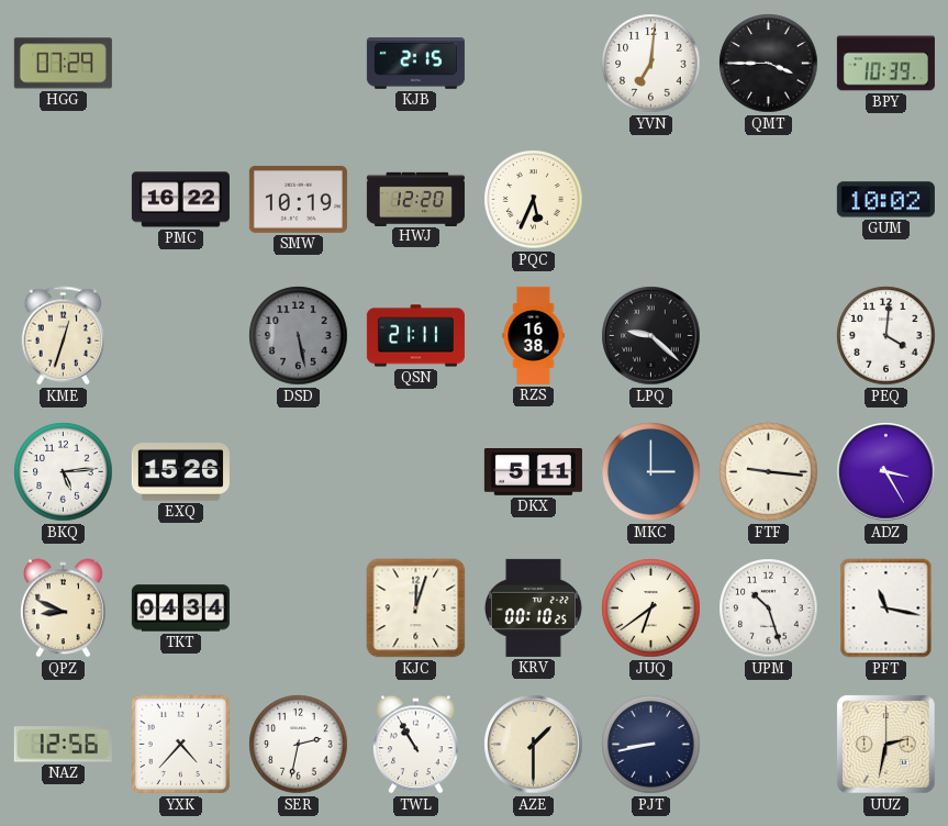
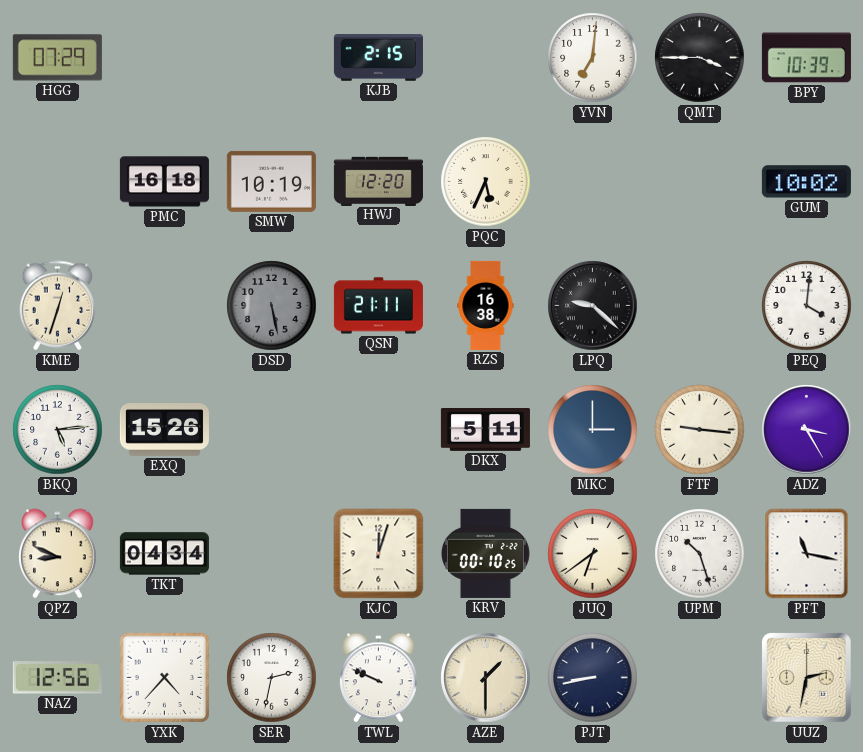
PMC: 16:22 -> 16:18
TWL: 10:55 -> 9:49
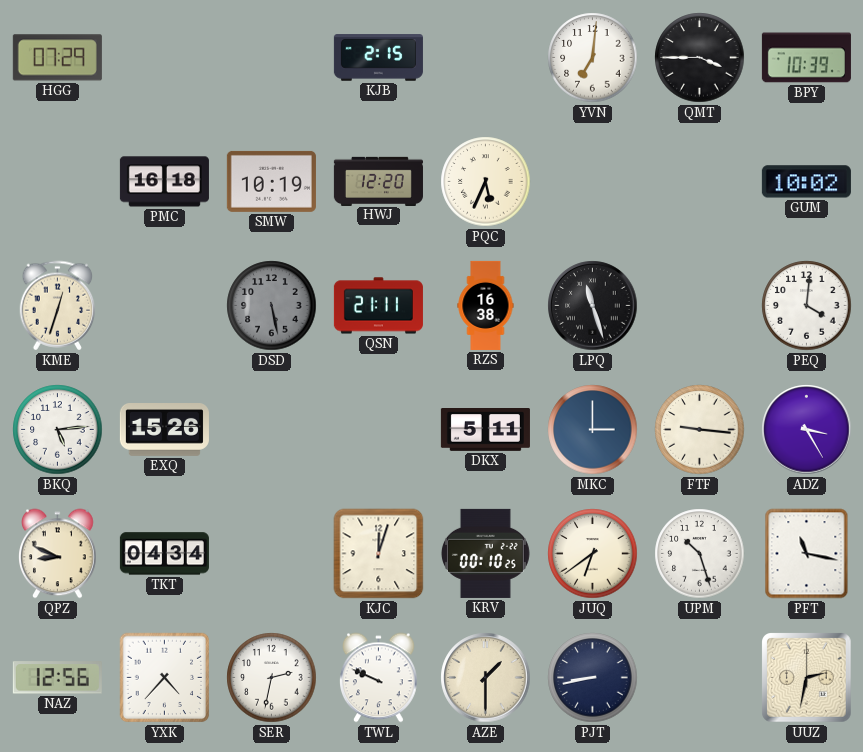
LPQ: 9:22 -> 11:27
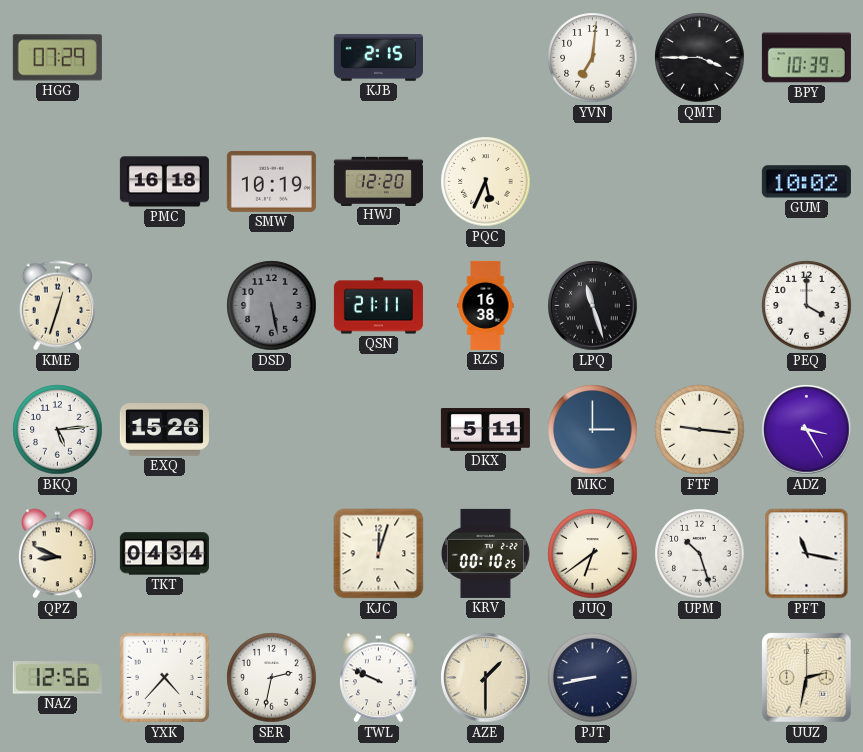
PEQ: 4:01 -> 4:00
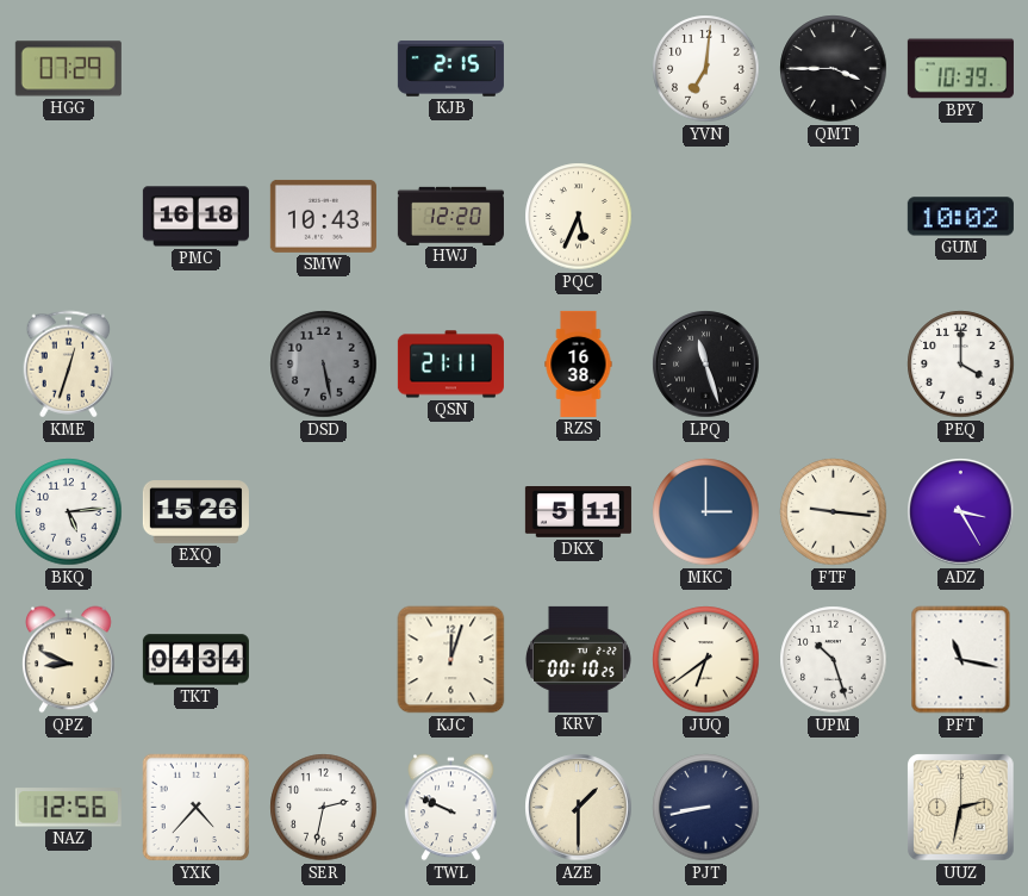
SMW: 10:19 -> 10:43
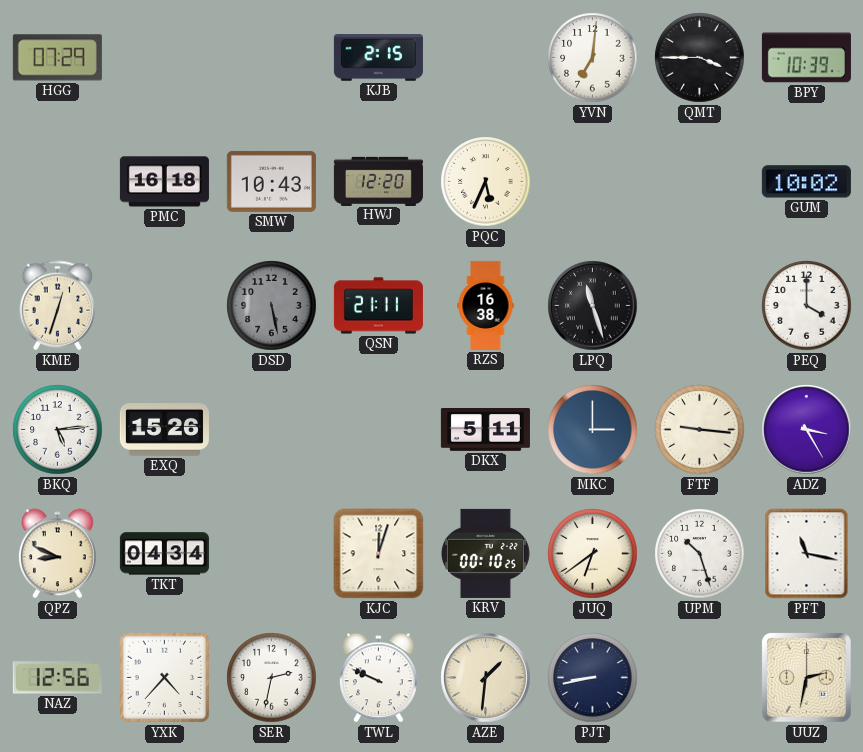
AZE: 1:30 -> 1:31
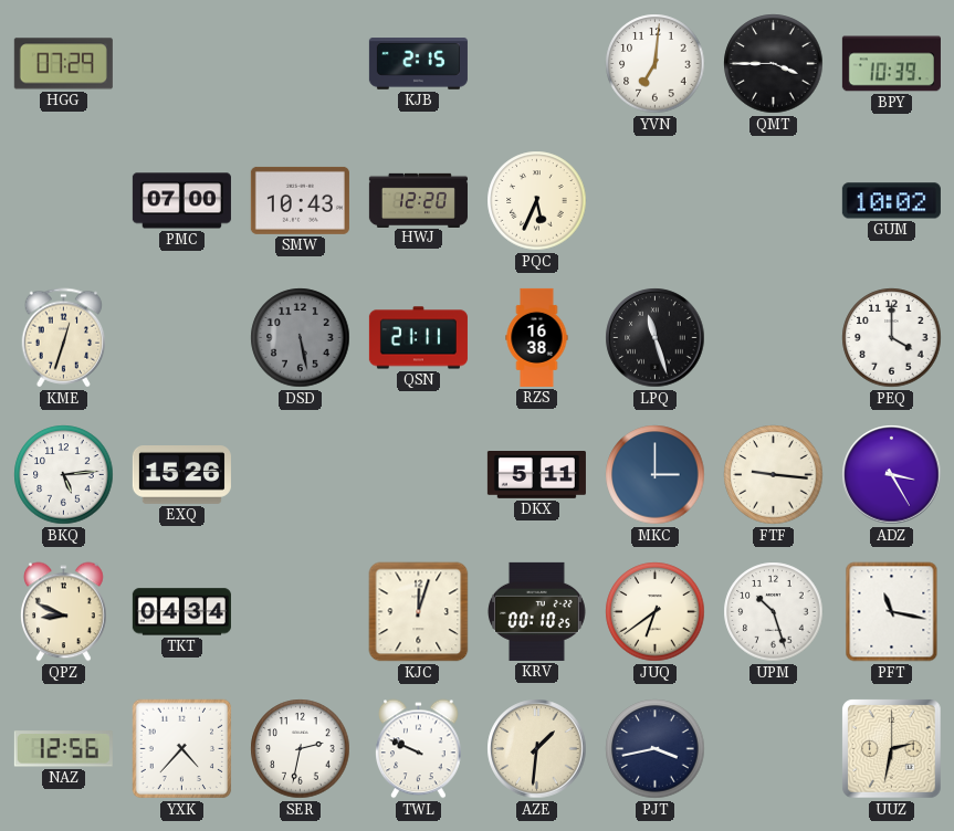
PMC: 16:18 -> 07:00
PJT: 8:43 -> 3:43
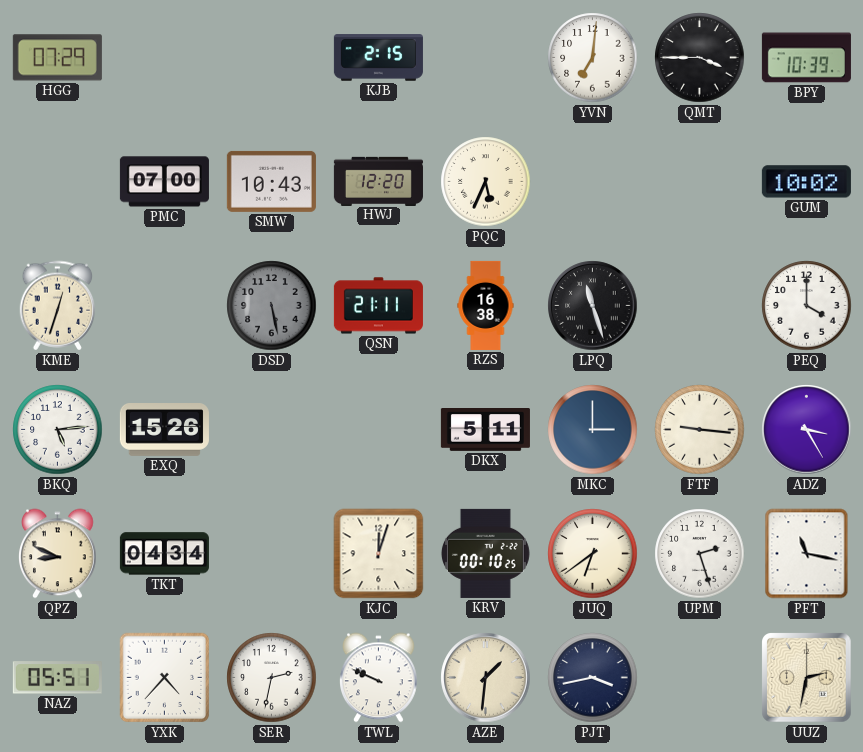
UPM: 10:27 -> 2:27
NAZ: 12:56 -> 05:51
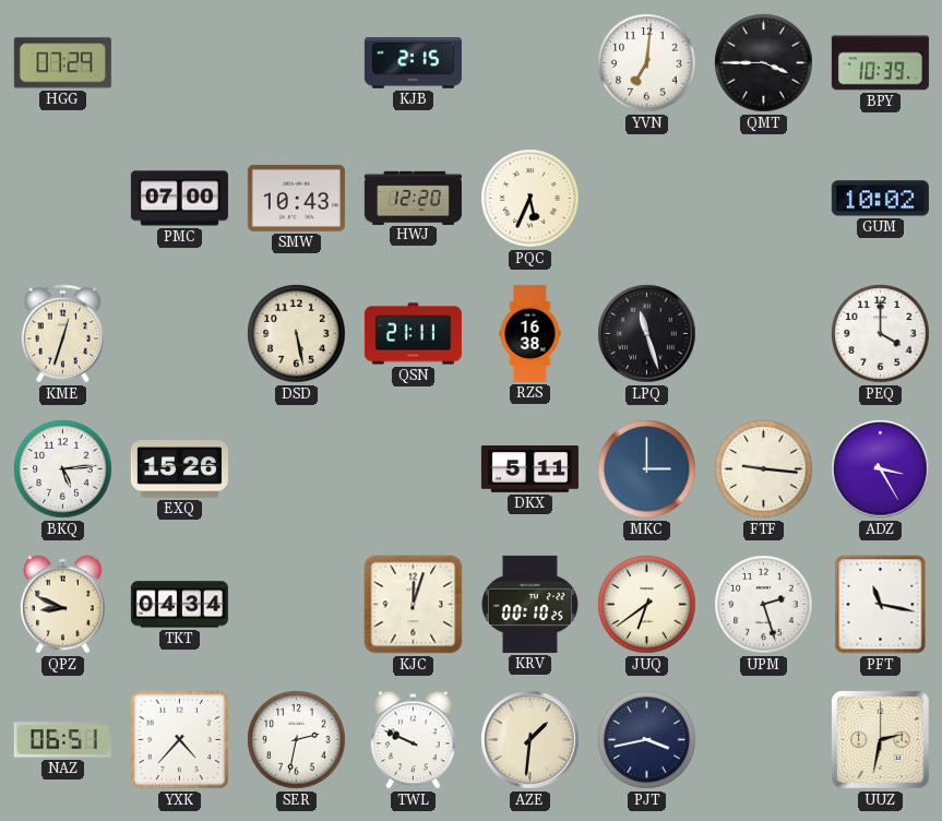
DSD dial: grey -> cream
NAZ: 05:51 -> 06:51
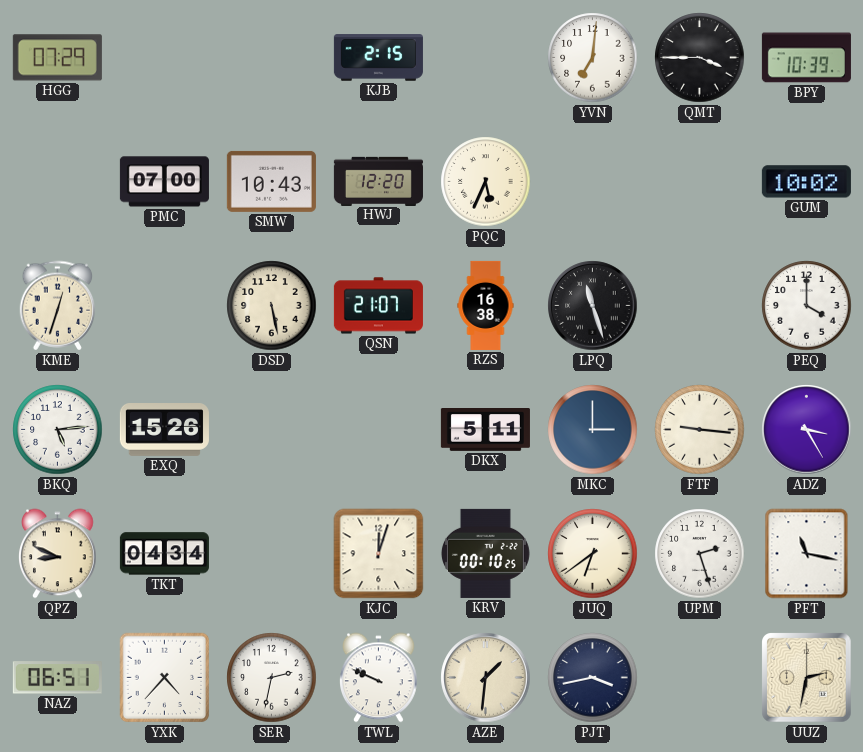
QSN: 21:11 -> 21:07
